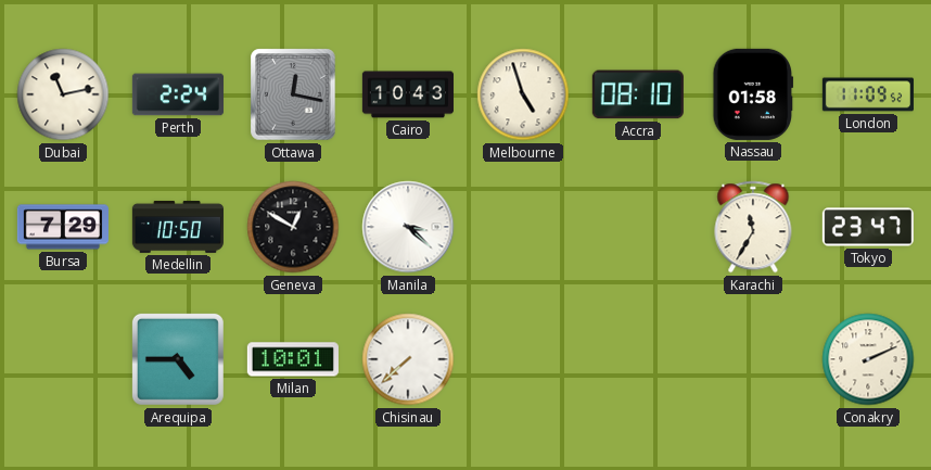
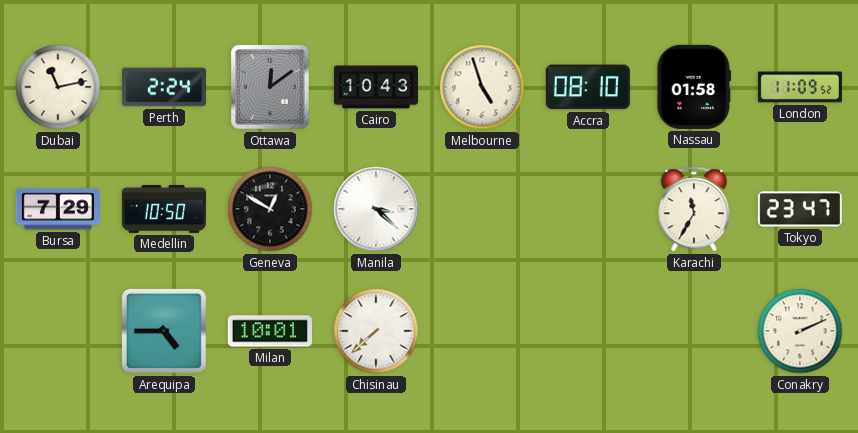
Ottawa: 12:17 -> 12:09
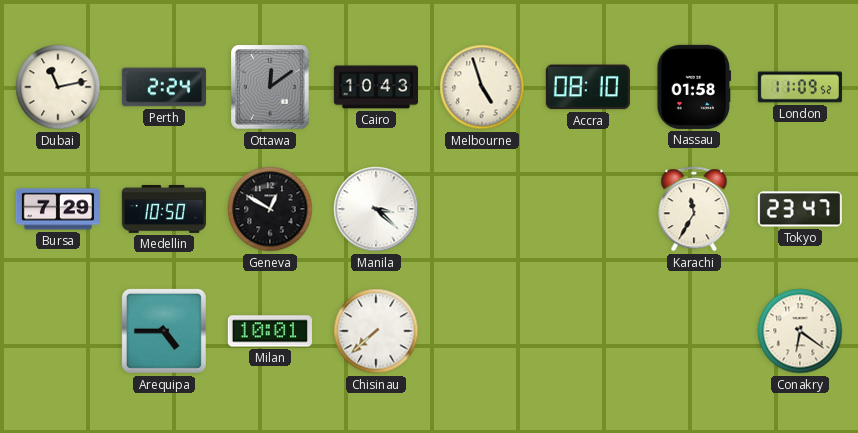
Conakry: 2:11 -> 6:21
